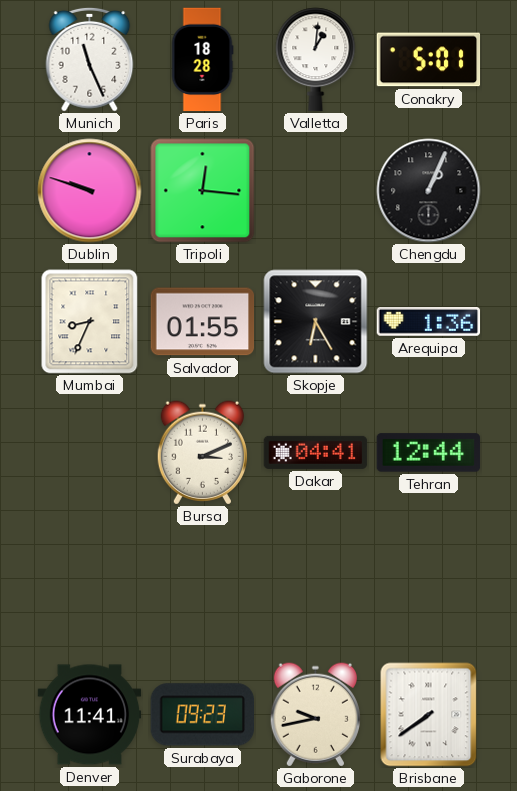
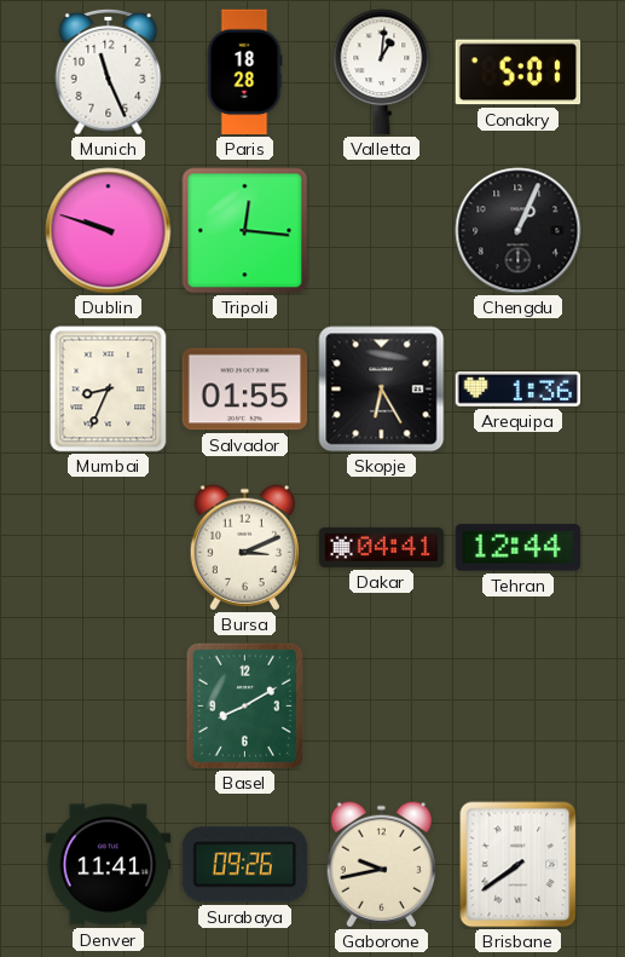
Basel: none -> 8:10
Surabaya: 09:23 -> 09:26
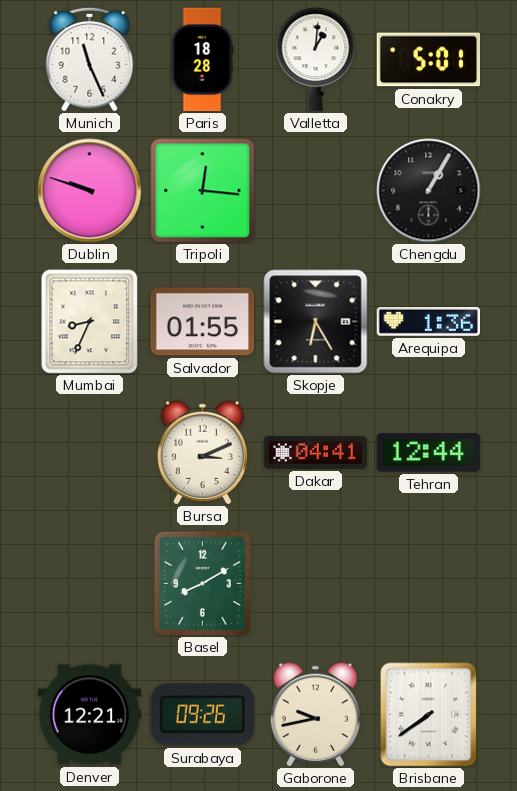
Chengdu: 1:04 -> 1:05
Denver: 11:41 -> 12:21
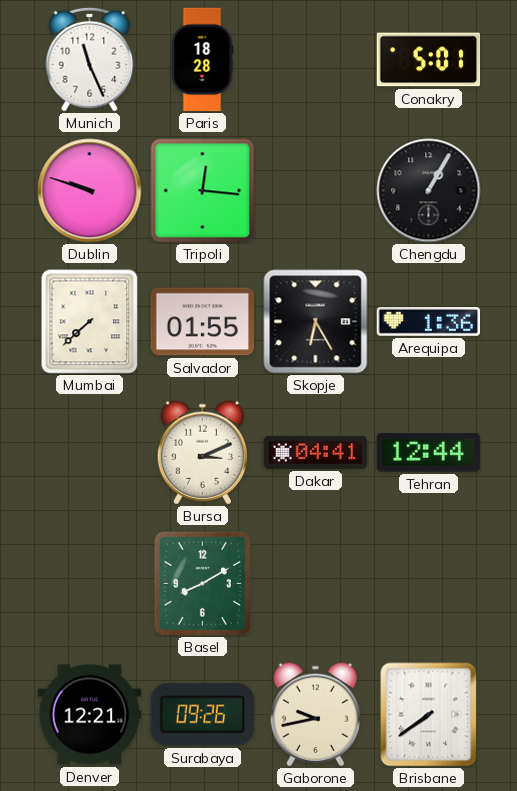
Valletta: 1:01 -> none
Mumbai: 8:34 -> 7:38
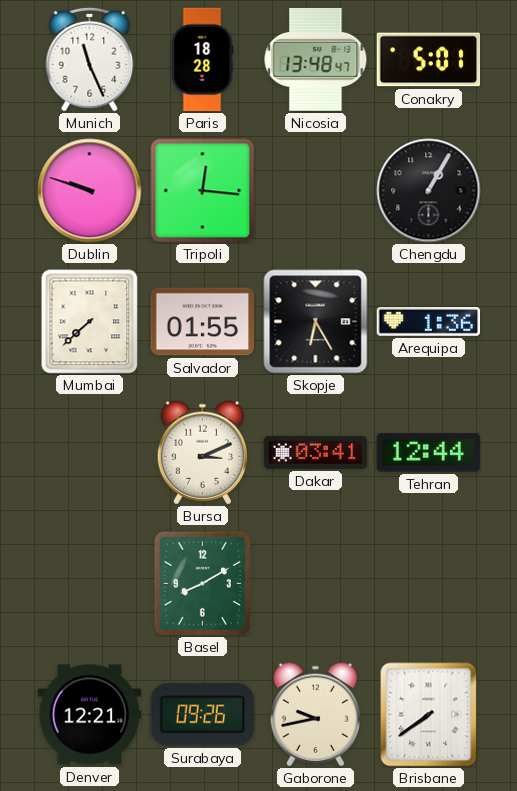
Nicosia: none -> 13:48
Dakar: 04:41 -> 03:41
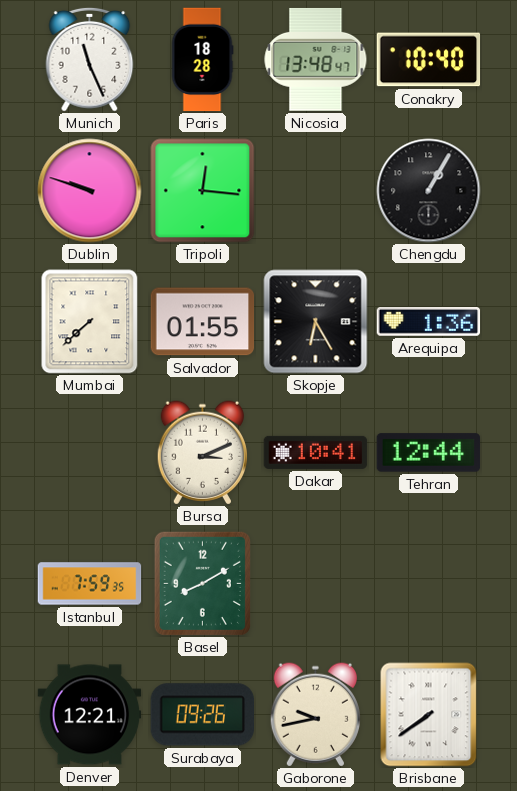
Conakry: 5:01 -> 10:40
Dakar: 03:41 -> 10:41
Istanbul: none -> 7:59
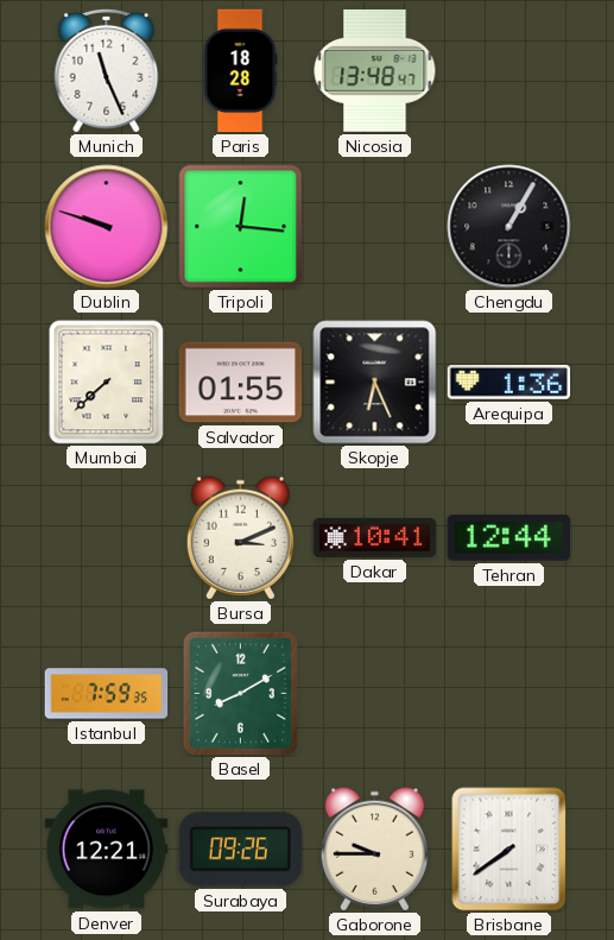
Conakry: 10:40 -> none
Skopje: 6:25 -> 6:26
Gaborone: 9:43 -> 9:45
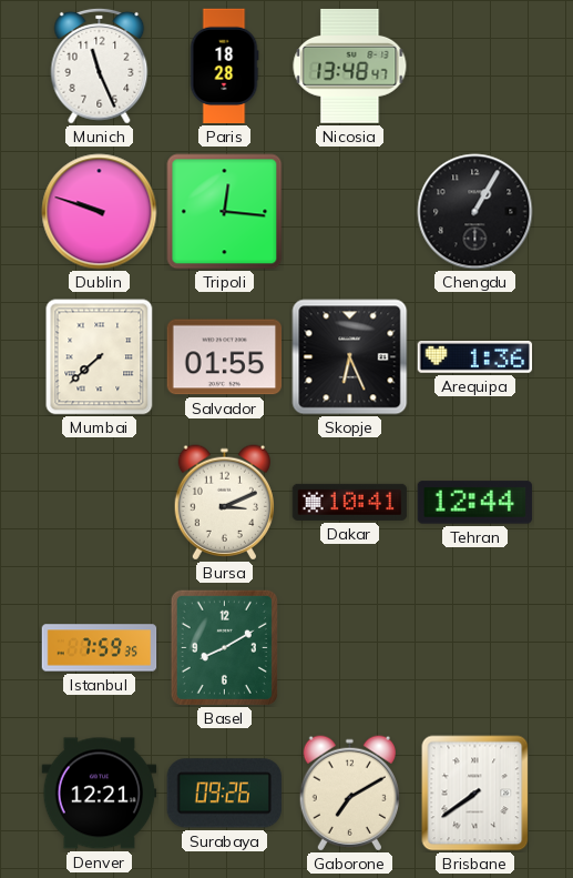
Gaborone: 9:45 -> 7:10
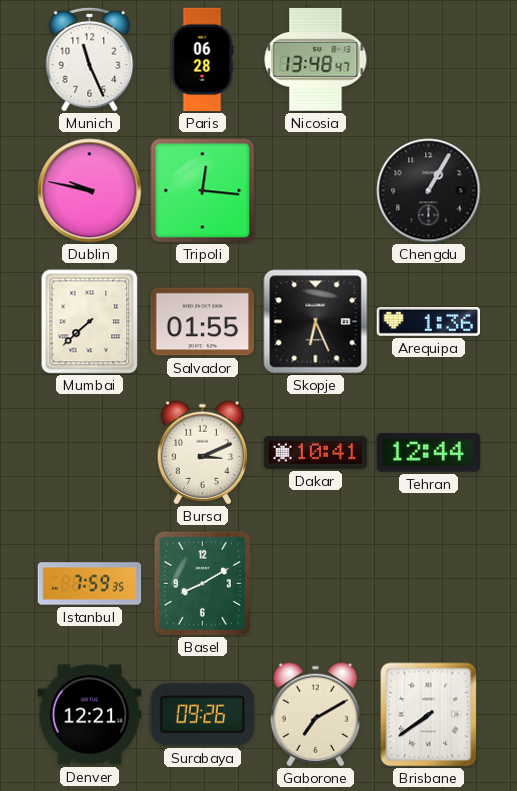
Paris: 18:28 -> 06:28
Dublin: 9:48 -> 9:47
